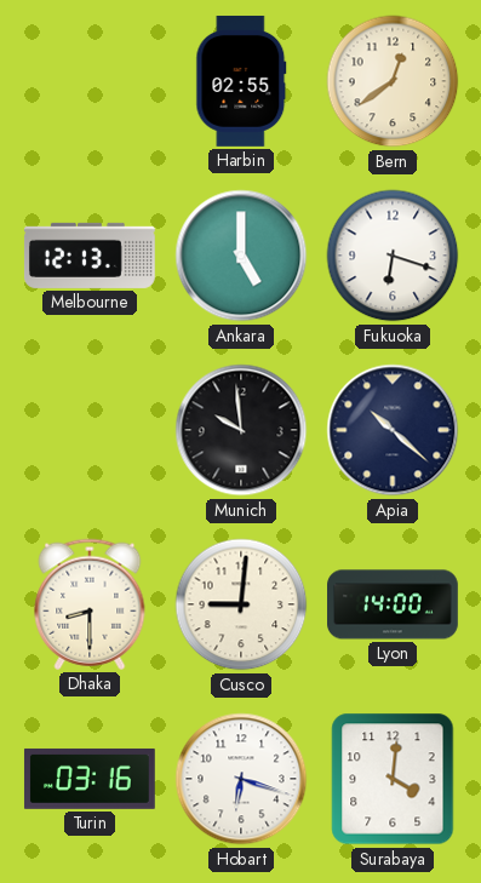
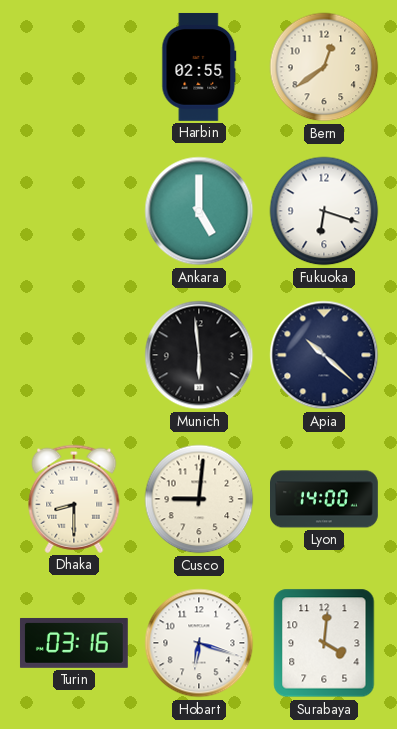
Melbourne: 12:13 -> none
Munich: 9:59 -> 5:59
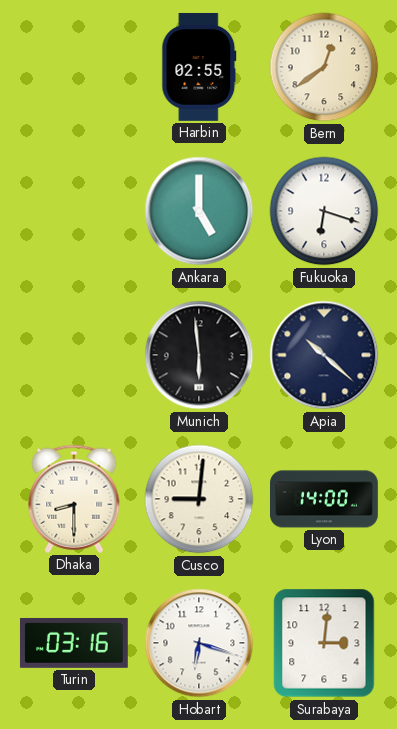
Surabaya: 4:01 -> 3:01
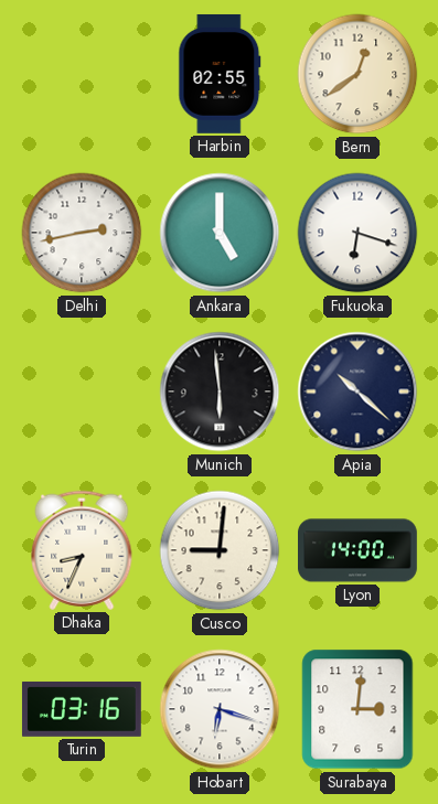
Delhi: none -> 2:43
Dhaka: 8:30 -> 8:34
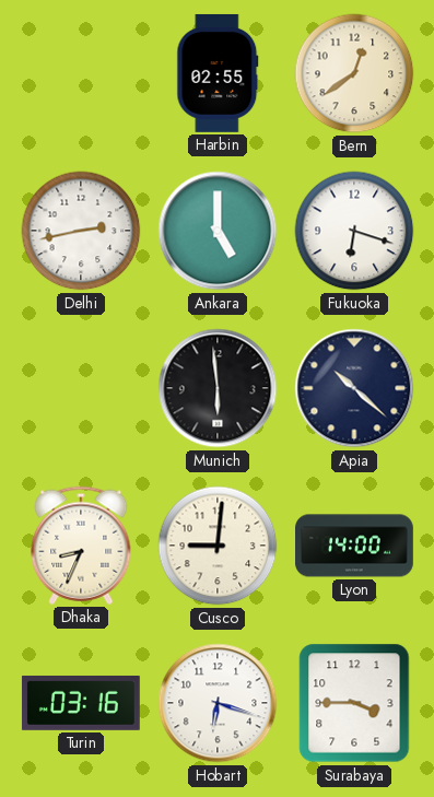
Surabaya: 3:01 -> 3:45
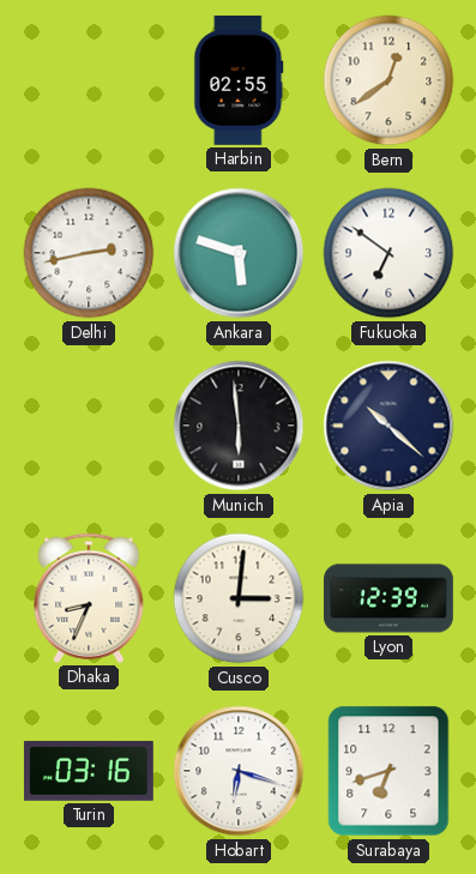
Ankara: 5:00 -> 5:48
Fukuoka: 6:18 -> 6:51
Cusco: 9:01 -> 3:01
Lyon: 14:00 -> 12:39
Surabaya: 3:45 -> 6:42
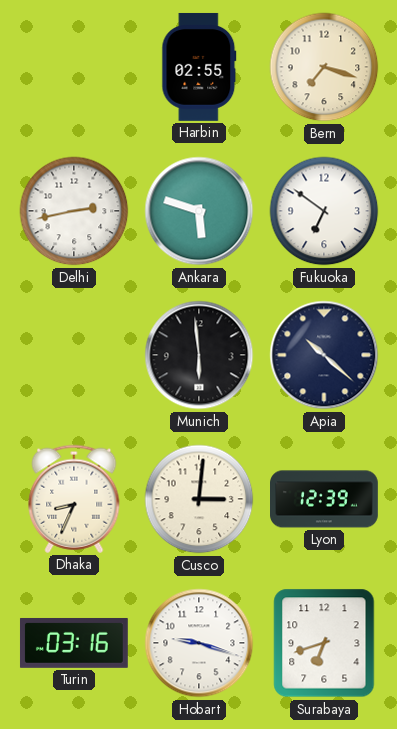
Bern: 12:39 -> 7:18
Hobart: 6:18 -> 9:18
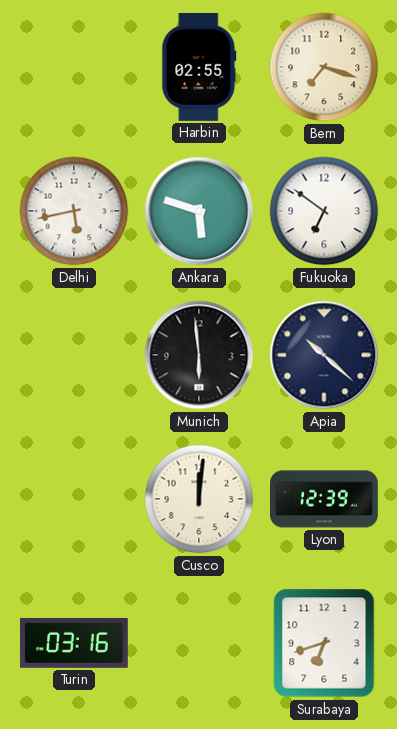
Delhi: 2:43 -> 5:43
Dhaka: 8:34 -> none
Cusco: 3:01 -> 12:01
Hobart: 9:18 -> none
